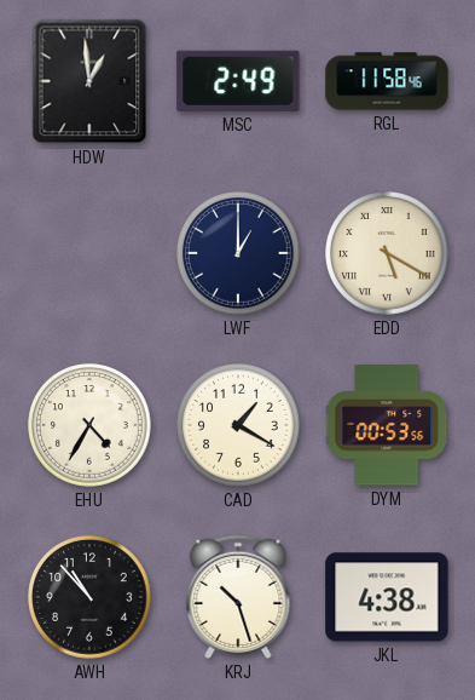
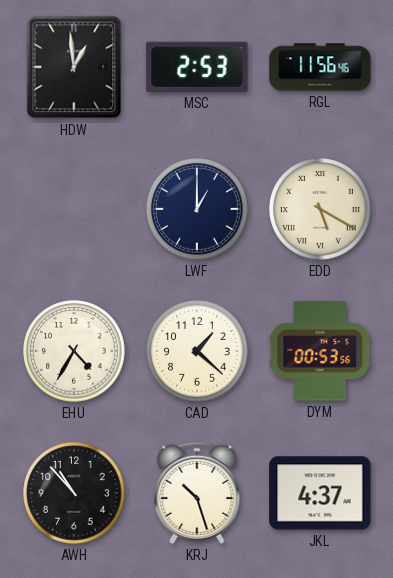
MSC: 2:49 -> 2:53
RGL: 11:58 -> 11:56
CAD: 1:20 -> 1:22
JKL: 4:38 -> 4:37
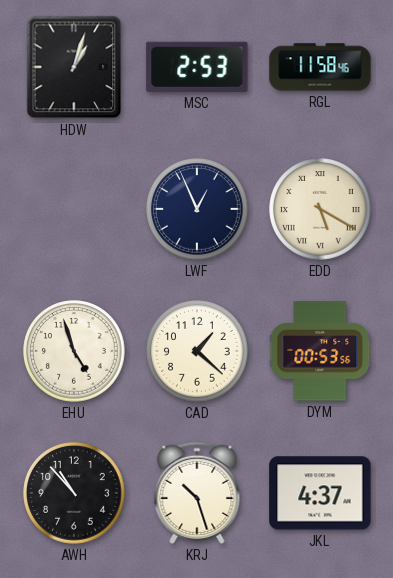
HDW: 12:59 -> 1:03
RGL: 11:56 -> 11:58
LWF: 1:00 -> 12:56
EHU: 4:35 -> 4:57
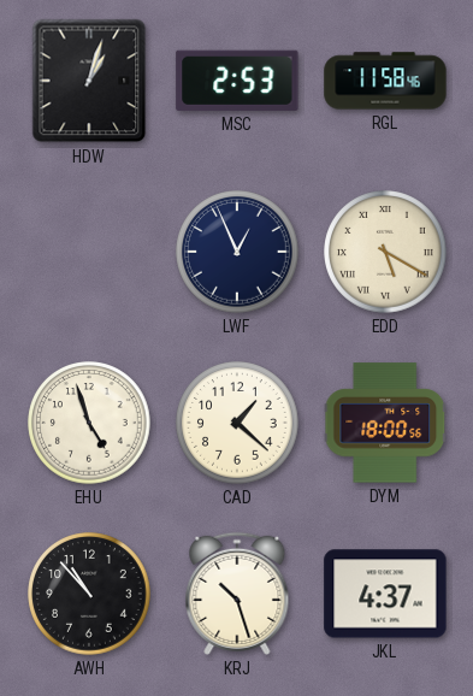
DYM: 00:53 -> 18:00
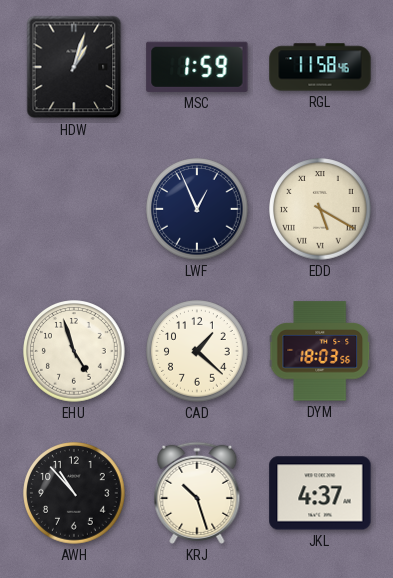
MSC: 2:53 -> 1:59
DYM: 18:00 -> 18:03
